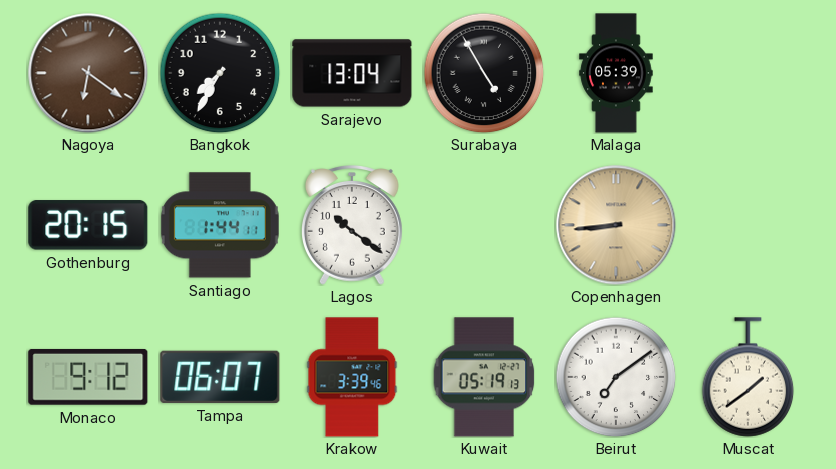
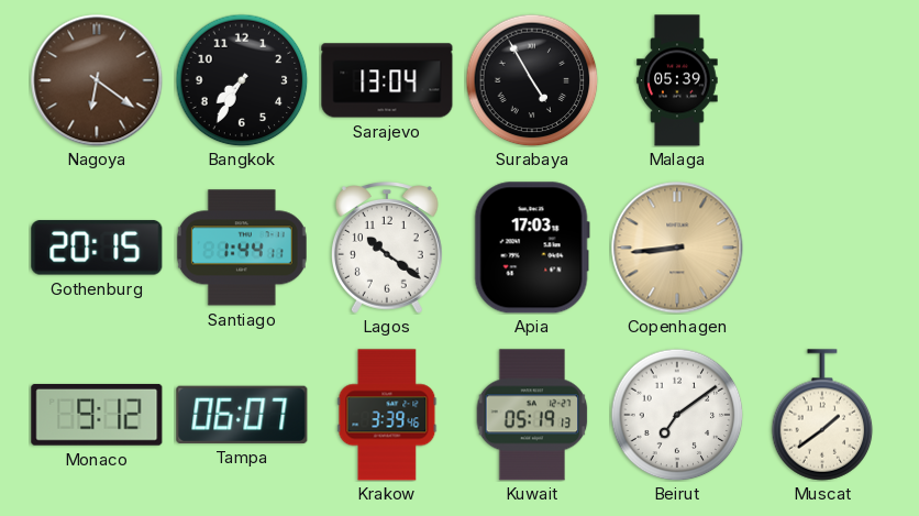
Apia: none -> 17:03
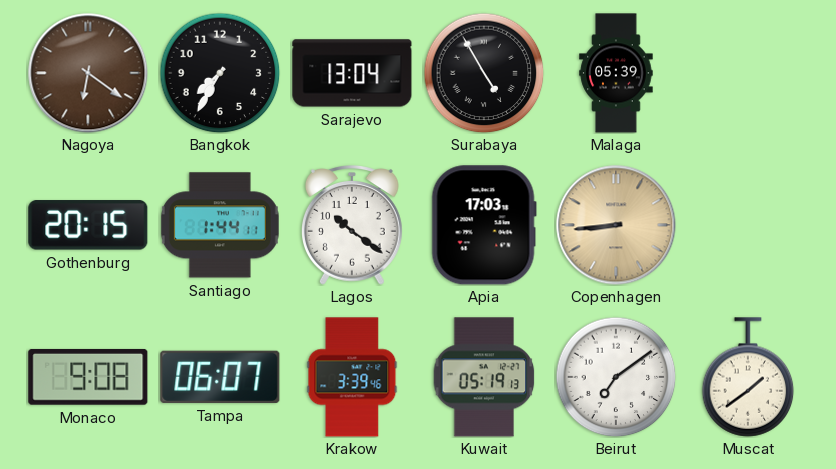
Monaco: 9:12 -> 9:08
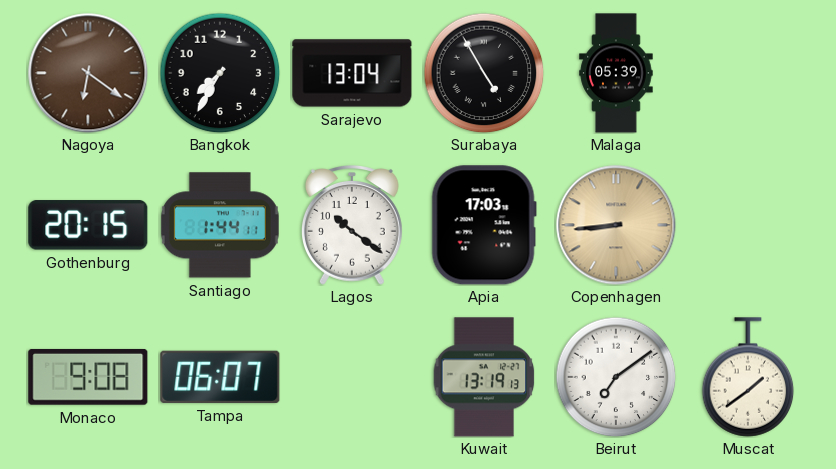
Krakow: 3:39 -> none
Kuwait: 05:19 -> 13:19
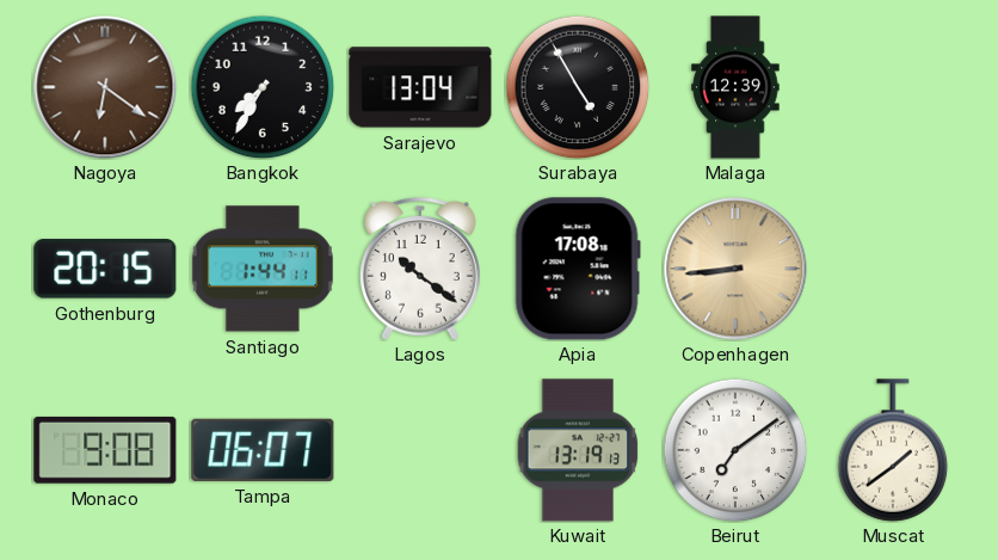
Malaga: 05:39 -> 12:39
Apia: 17:03 -> 17:08
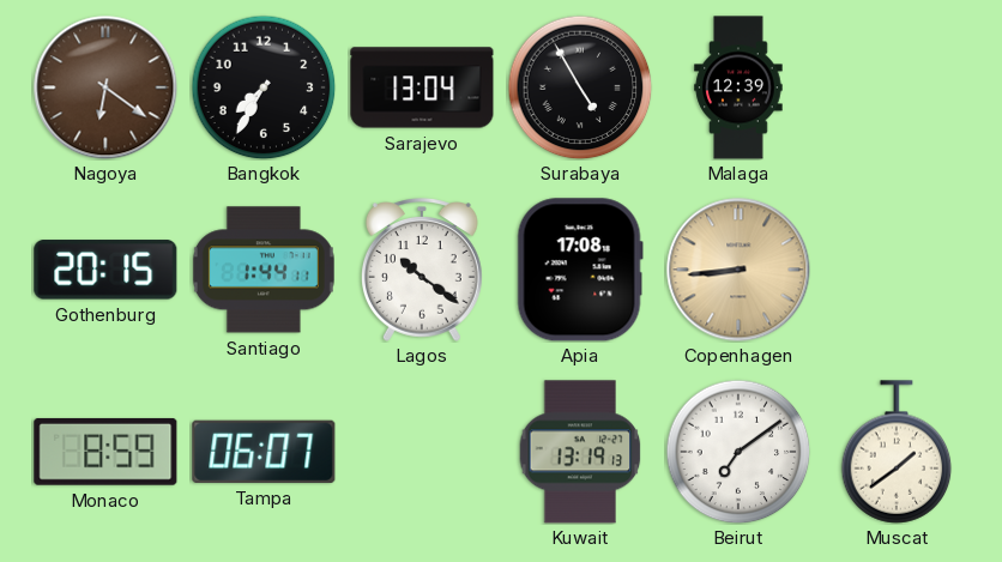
Monaco: 9:08 -> 8:59
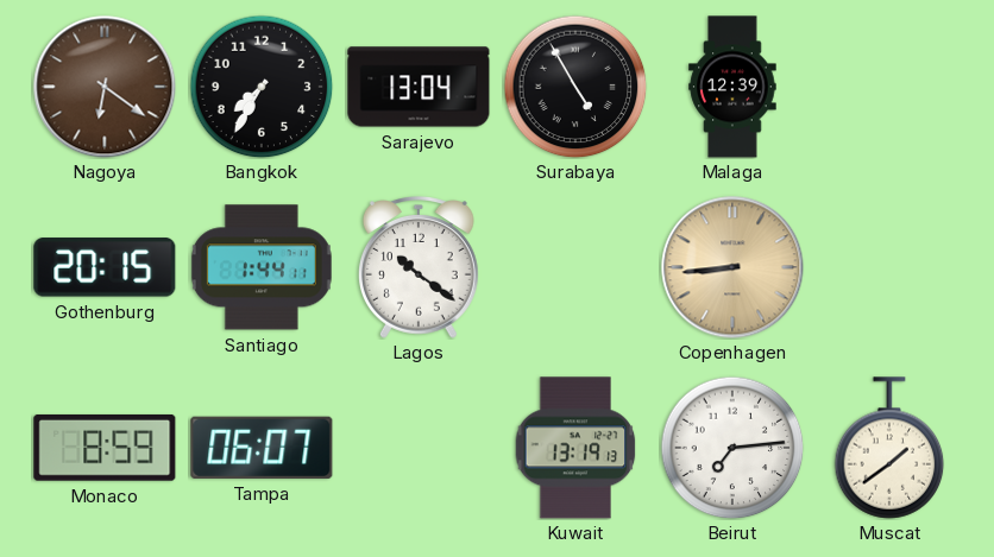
Apia: 17:08 -> none
Beirut: 7:09 -> 7:14
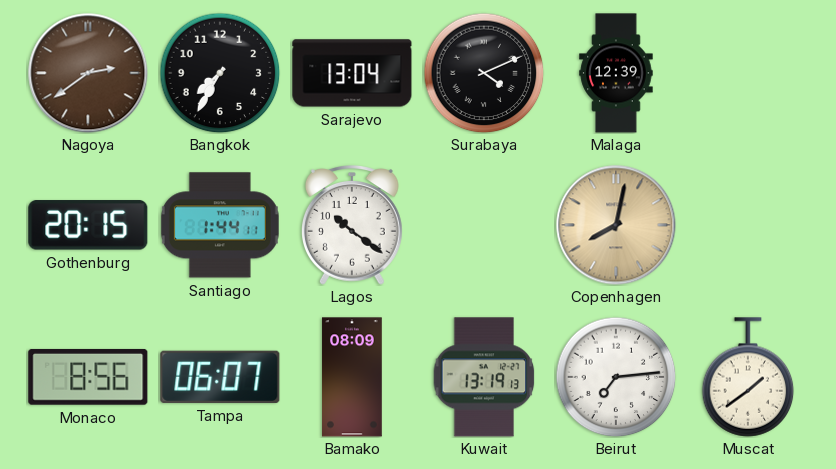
Nagoya: 6:21 -> 2:39
Surabaya: 4:55 -> 4:11
Copenhagen: 8:44 -> 8:02
Monaco: 8:59 -> 8:56
Bamako: none -> 08:09
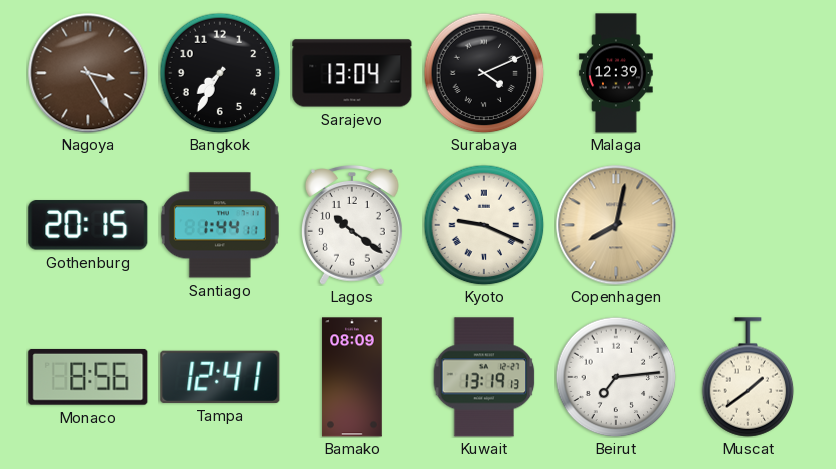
Nagoya: 2:39 -> 3:25
Kyoto: none -> 9:19
Tampa: 06:07 -> 12:41
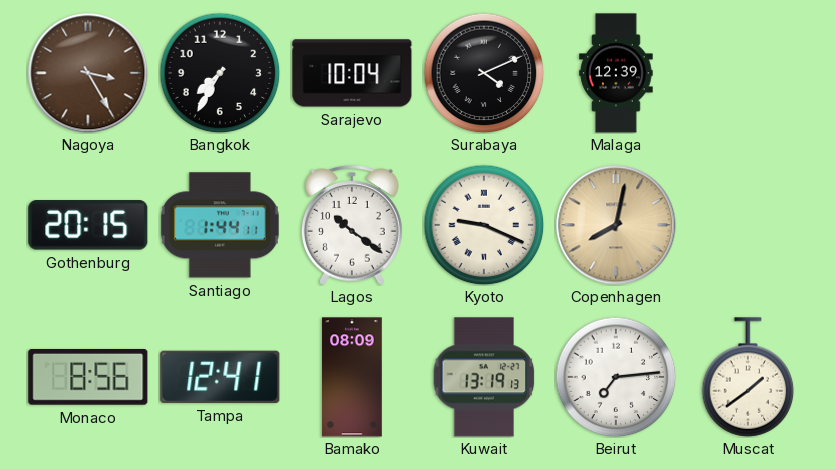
Sarajevo: 13:04 -> 10:04
